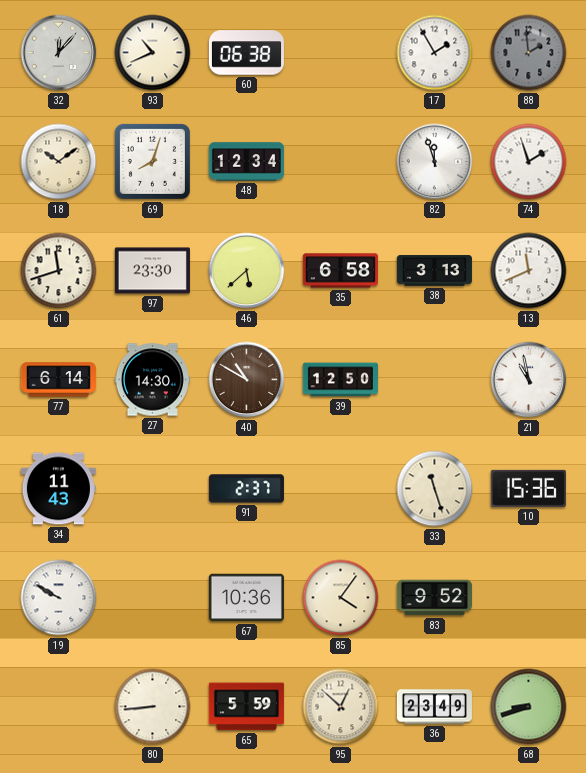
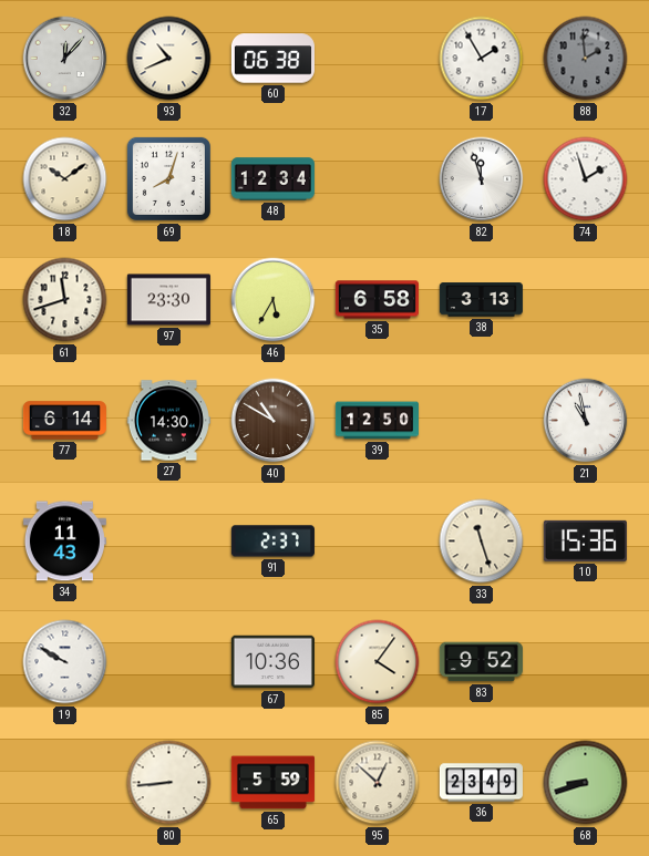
46: 5:38 -> 5:35
13: 11:41 -> none
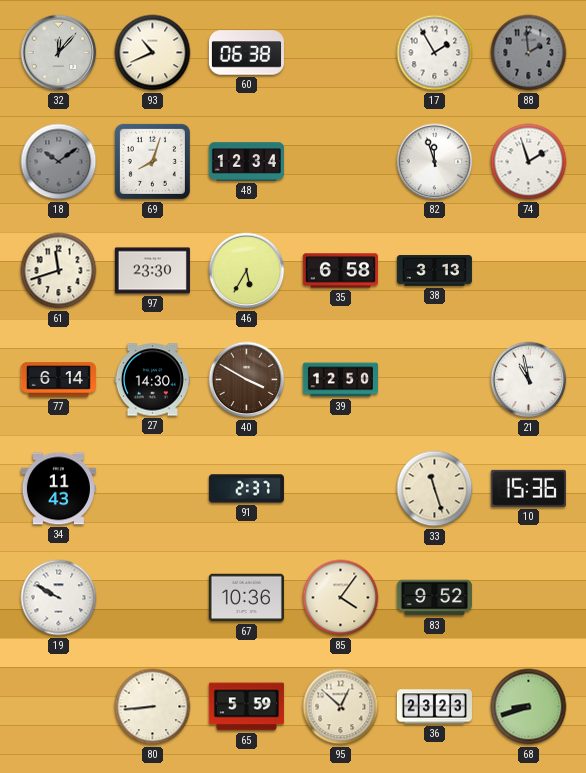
18 dial: cream -> grey
40: 10:50 -> 3:50
36: 23:49 -> 23:23
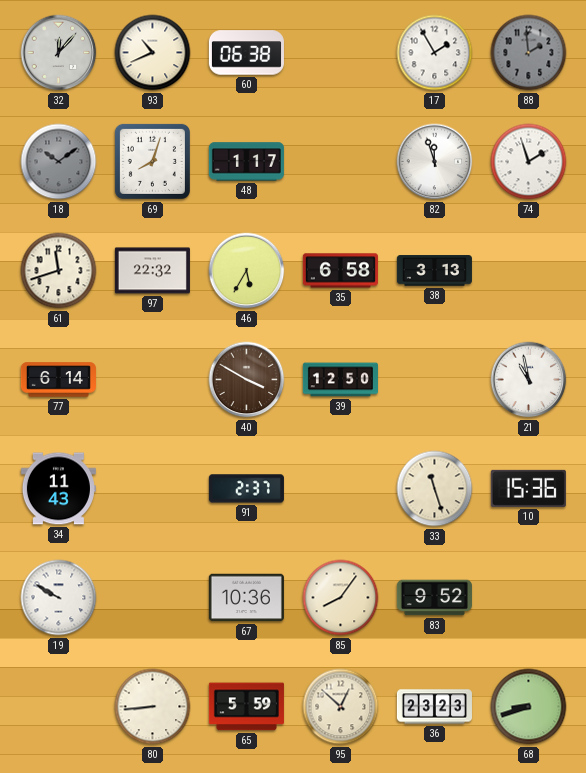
48: 12:34 -> 1:17
97: 23:30 -> 22:32
27: 14:30 -> none
85: 4:06 -> 8:06
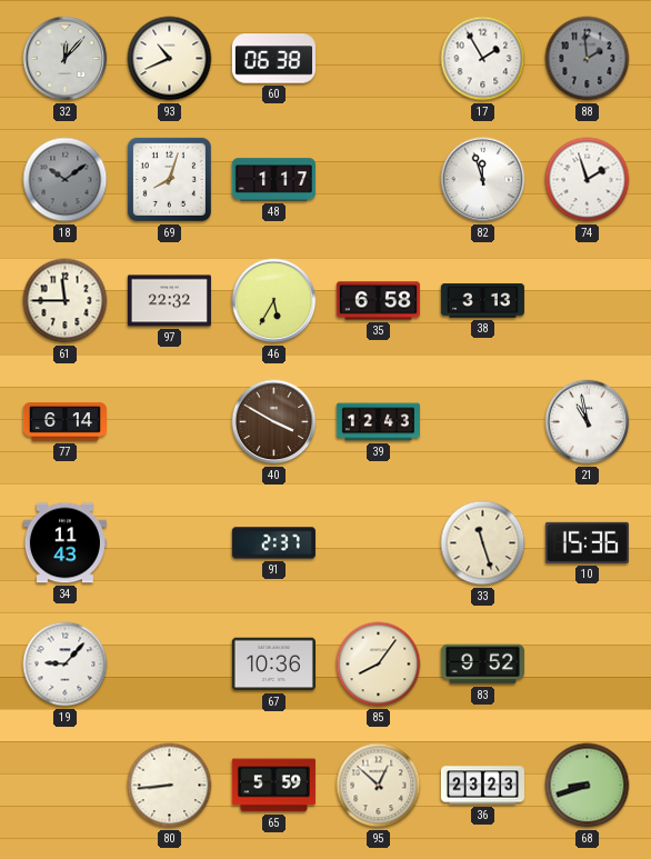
61: 11:42 -> 11:45
39: 12:50 -> 12:43
19: 9:50 -> 9:07
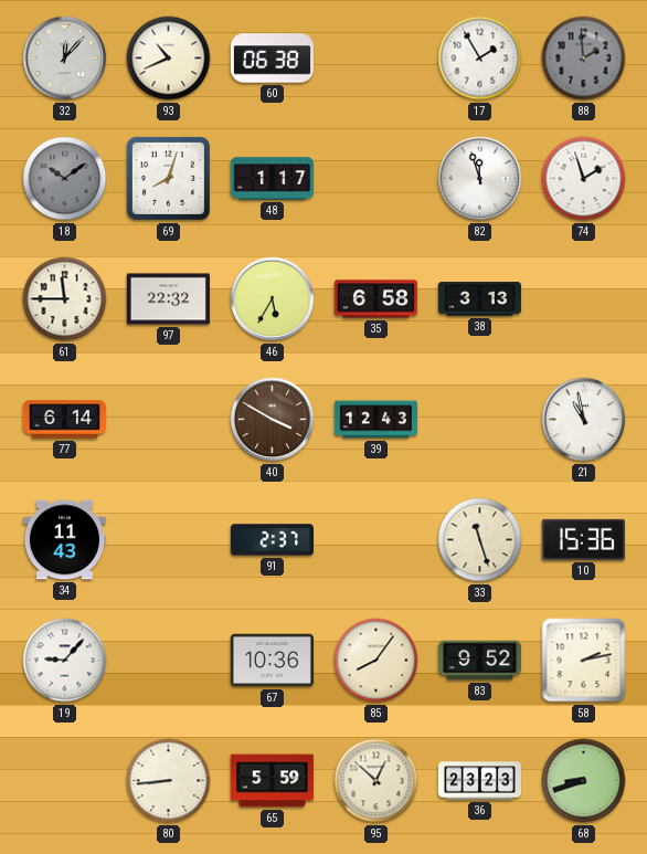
58: none -> 2:13
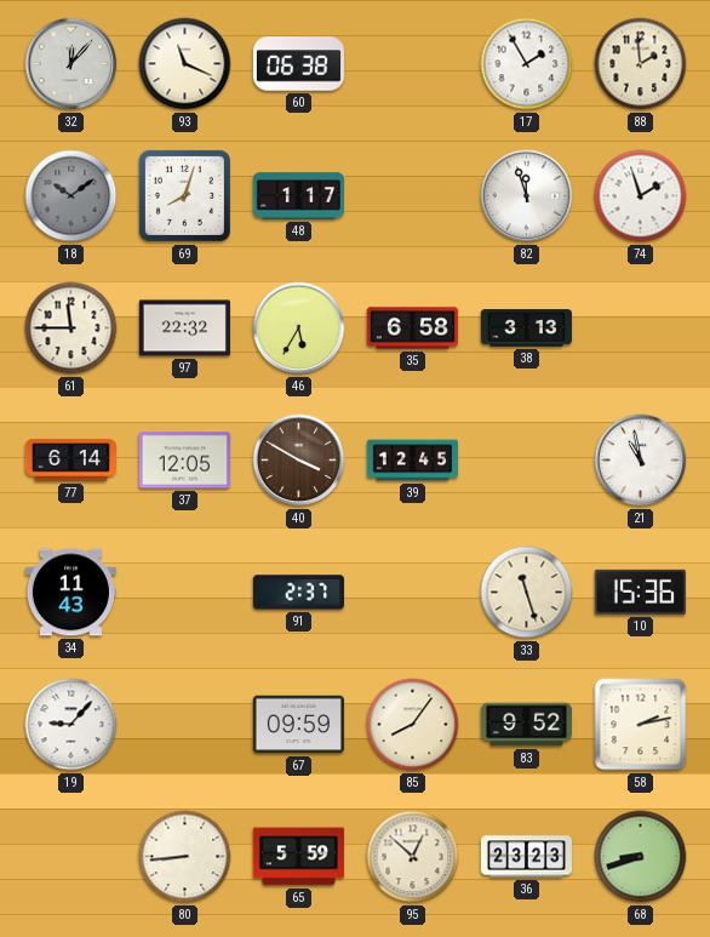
93: 10:41 -> 11:19
88 dial: grey -> cream
37: none -> 12:05
39: 12:43 -> 12:45
67: 10:36 -> 09:59
